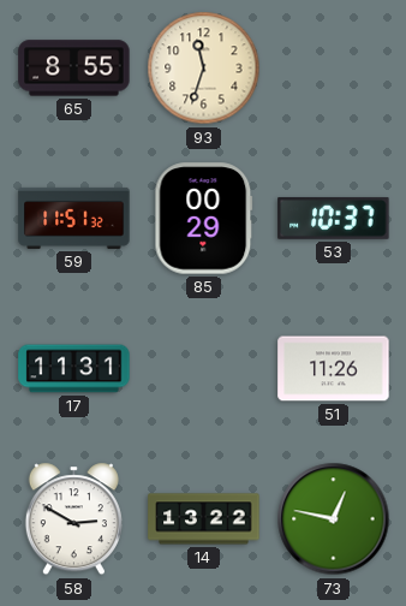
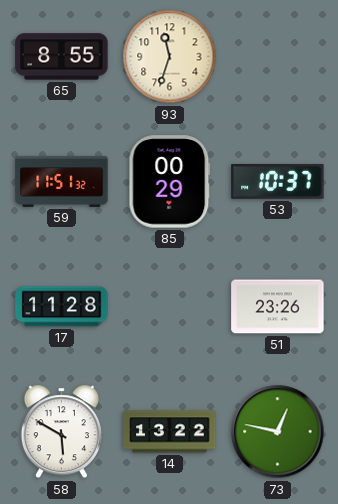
17: 11:31 -> 11:28
51: 11:26 -> 23:26
58: 2:50 -> 5:50
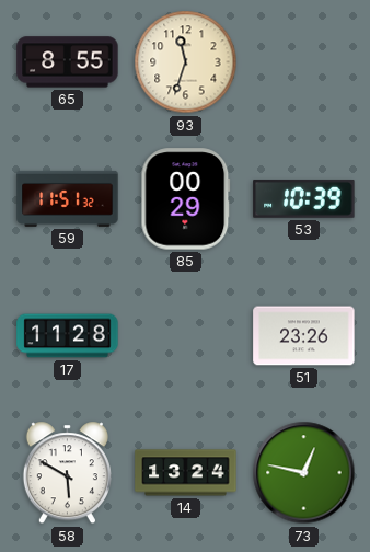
53: 10:37 -> 10:39
14: 13:22 -> 13:24
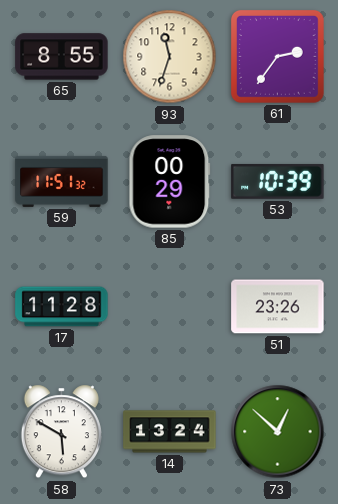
61: none -> 2:36
73: 12:47 -> 12:52
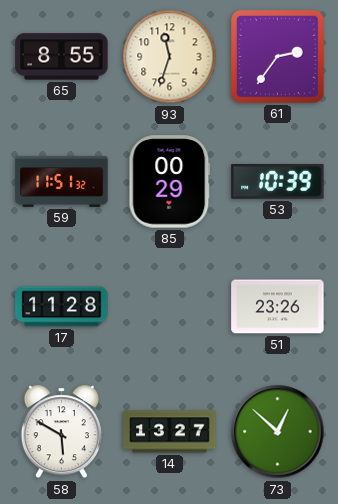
14: 13:24 -> 13:27
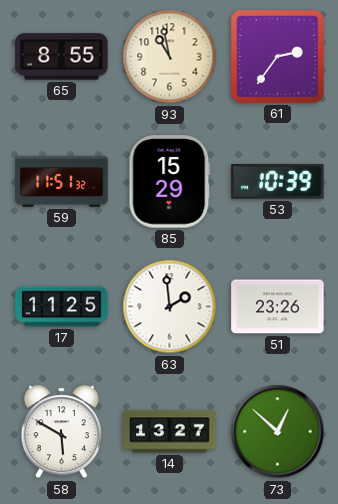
93: 11:33 -> 10:58
85: 00:29 -> 15:29
17: 11:28 -> 11:25
63: none -> 1:59
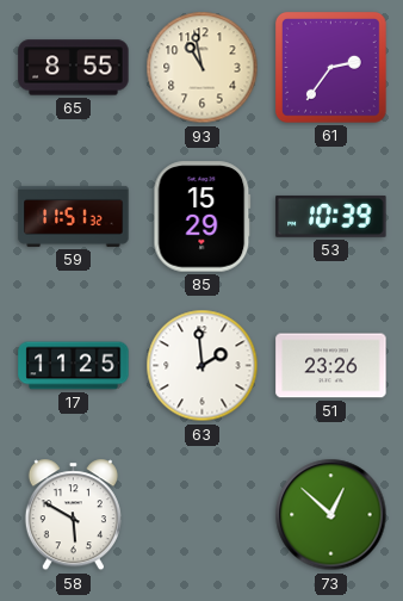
14: 13:27 -> none
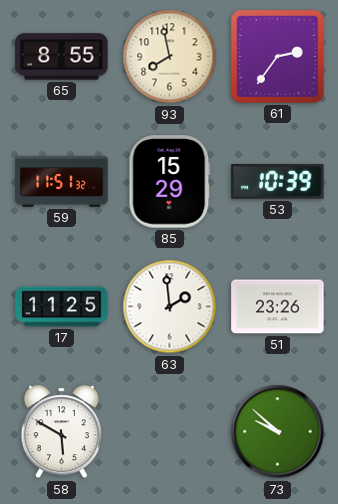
93: 10:58 -> 7:58
73: 12:52 -> 9:52
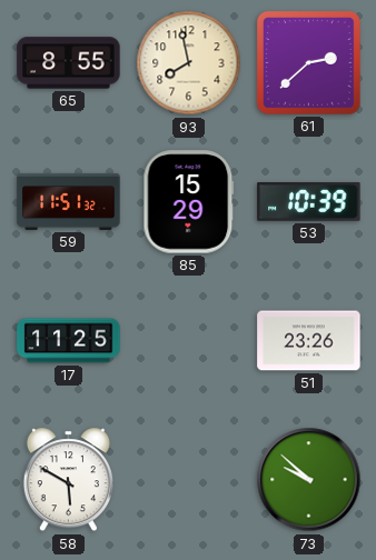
61: 2:36 -> 2:38
63: 1:59 -> none
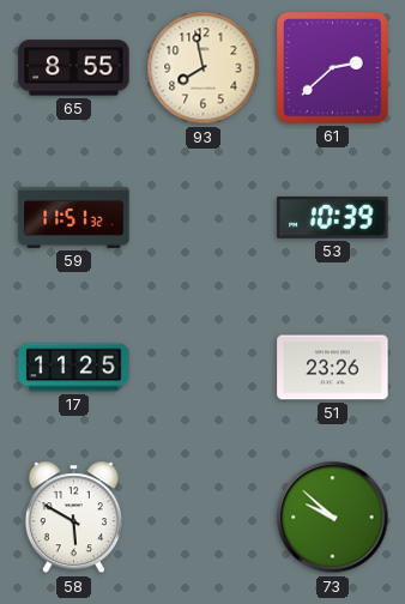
85: 15:29 -> none
